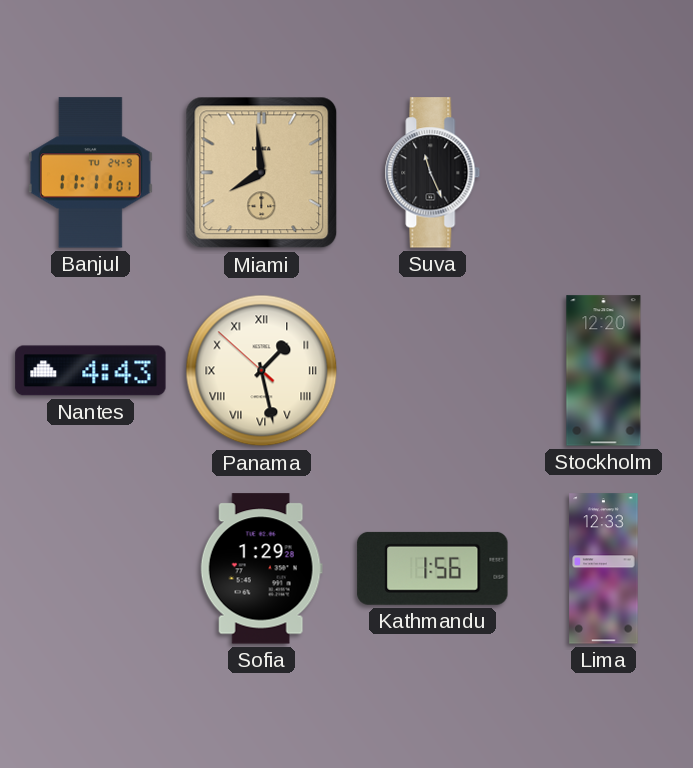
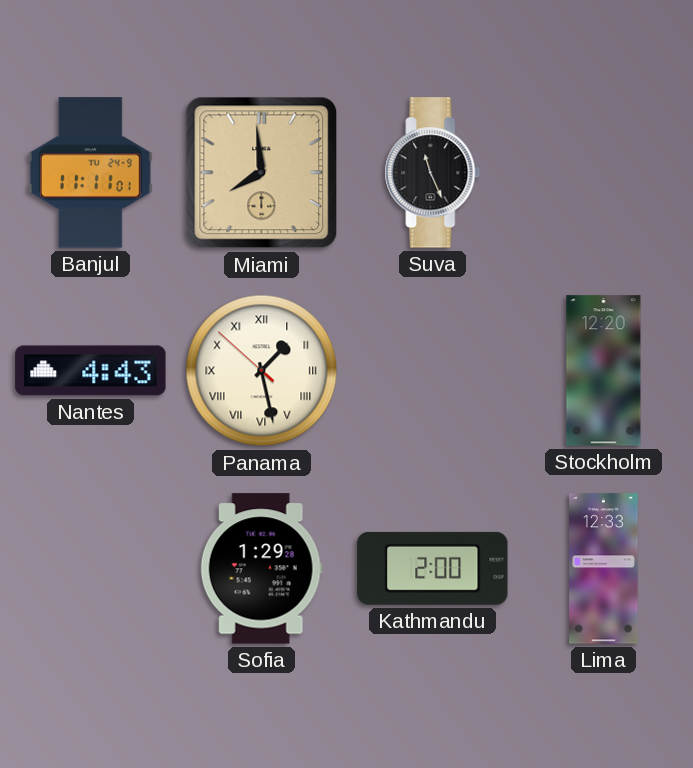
Kathmandu: 1:56 -> 2:00
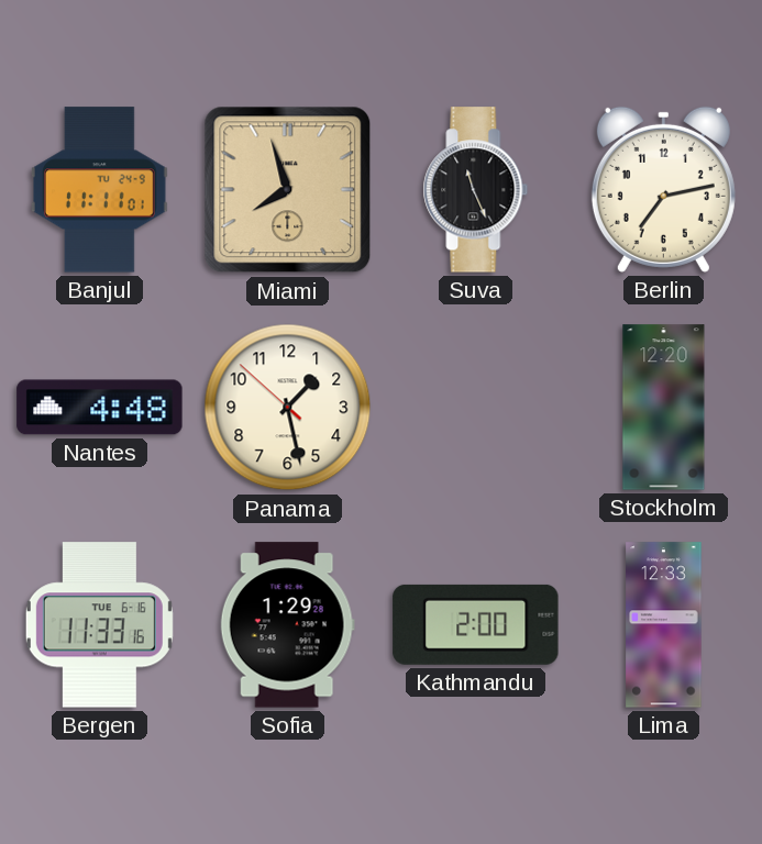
Miami: 7:59 -> 7:57
Berlin: none -> 7:13
Nantes: 4:43 -> 4:48
Panama numerals: Roman -> Arabic
Bergen: none -> 11:33
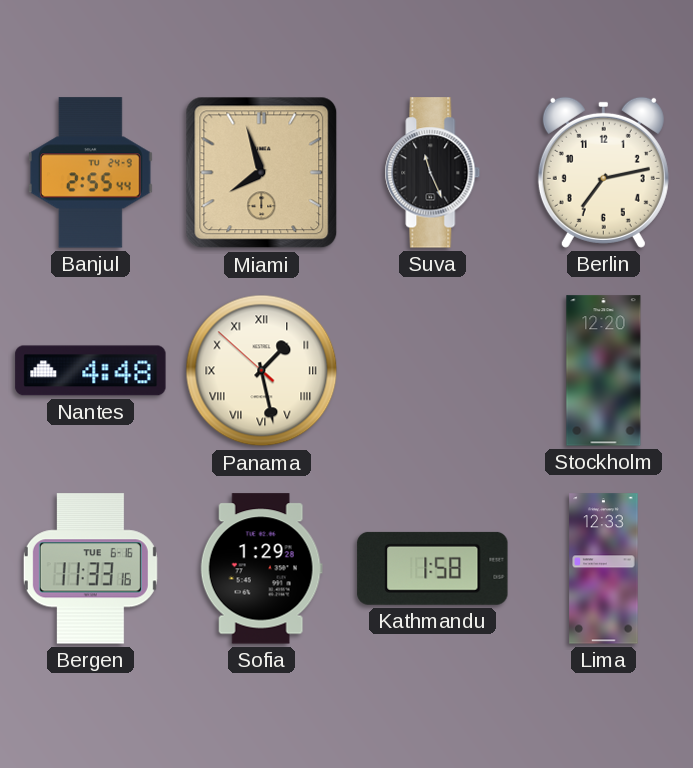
Banjul: 11:11 -> 2:55
Panama numerals: Arabic -> Roman
Kathmandu: 2:00 -> 1:58
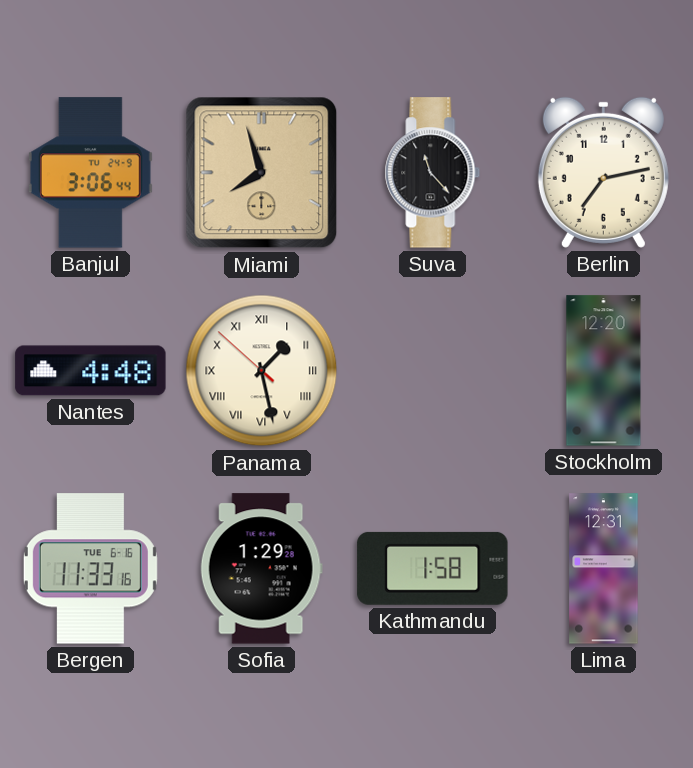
Banjul: 2:55 -> 3:06
Suva: 11:26 -> 11:23
Lima: 12:33 -> 12:31
